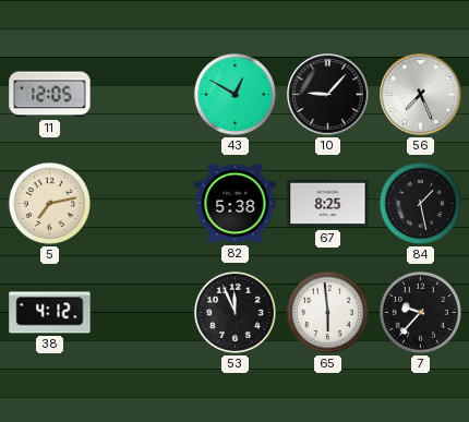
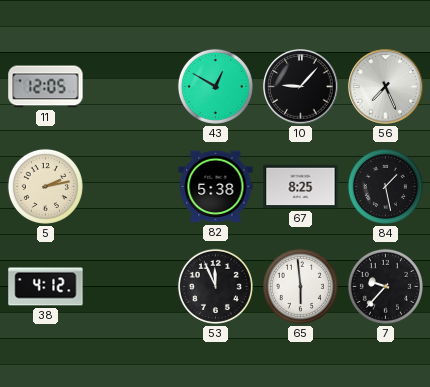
5: 7:13 -> 2:13
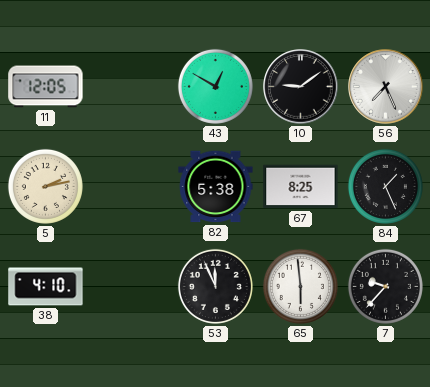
10: 9:07 -> 9:09
84: 1:28 -> 1:26
38: 4:12 -> 4:10
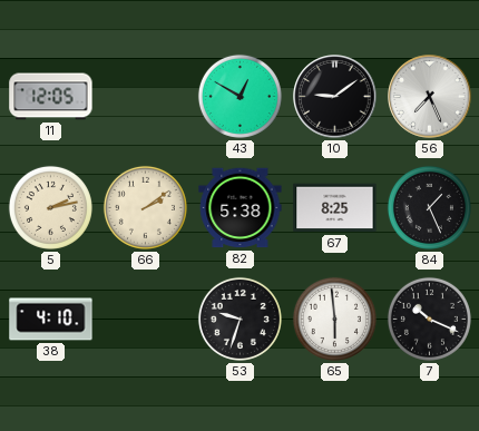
66: none -> 2:09
53: 11:56 -> 9:33
7: 9:37 -> 10:19
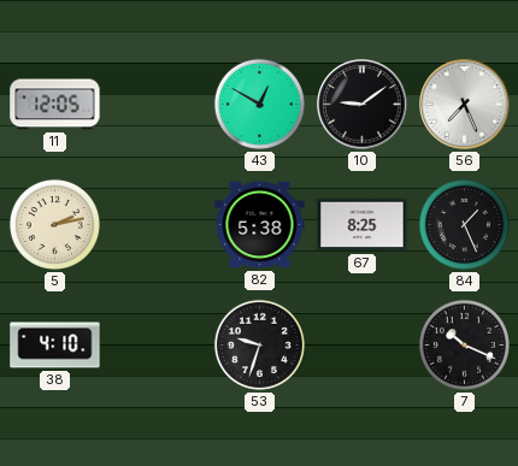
66: 2:09 -> none
65: 5:59 -> none
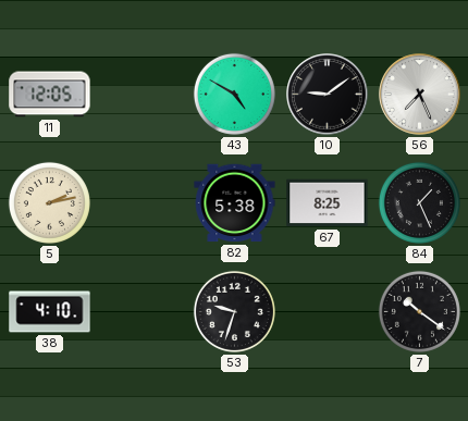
43: 12:50 -> 4:50
7: 10:19 -> 10:21
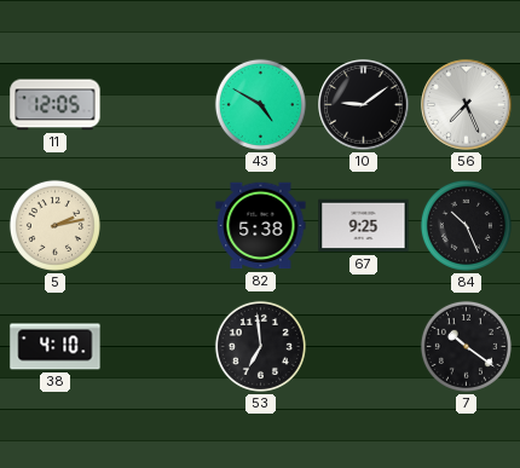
67: 8:25 -> 9:25
84: 1:26 -> 10:26
53: 9:33 -> 6:59
